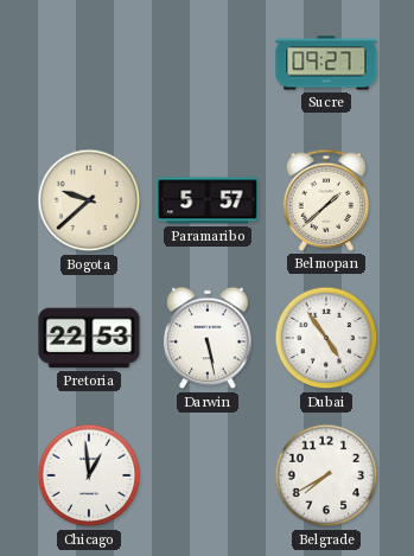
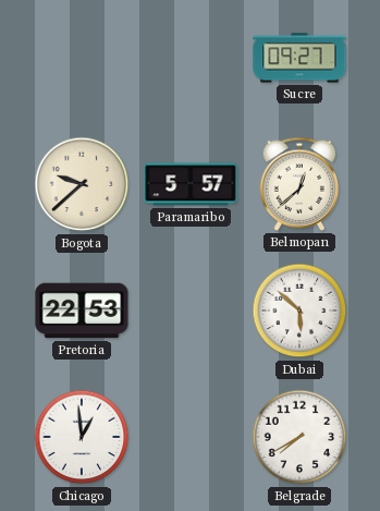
Belmopan: 1:38 -> 12:38
Darwin: 5:28 -> none
Dubai: 4:54 -> 5:52
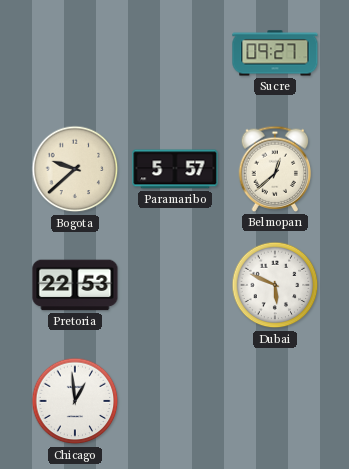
Dubai: 5:52 -> 5:49
Belgrade: 7:40 -> none
